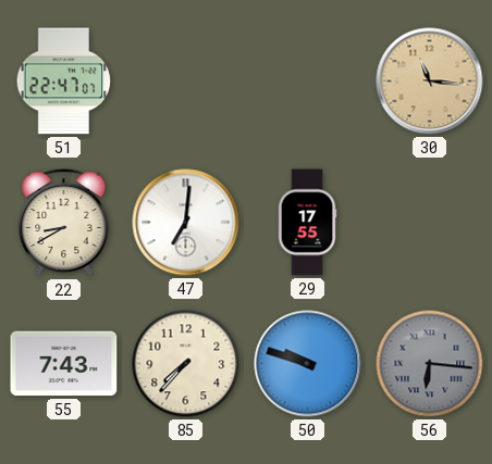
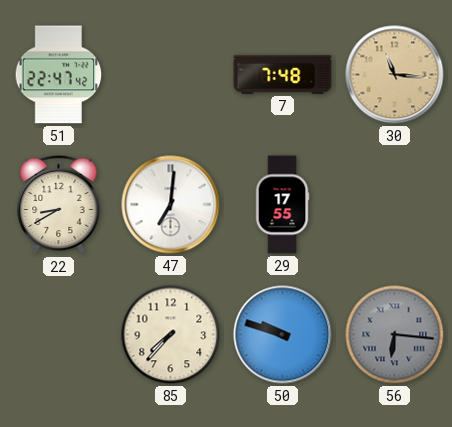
51: 22:47:07 -> 22:47:42
7: none -> 7:48
55: 7:43 -> none
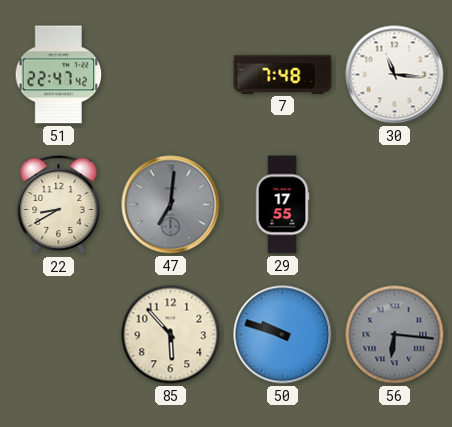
30 dial: champagne -> white
47 dial: white -> grey
85: 7:37 -> 5:53
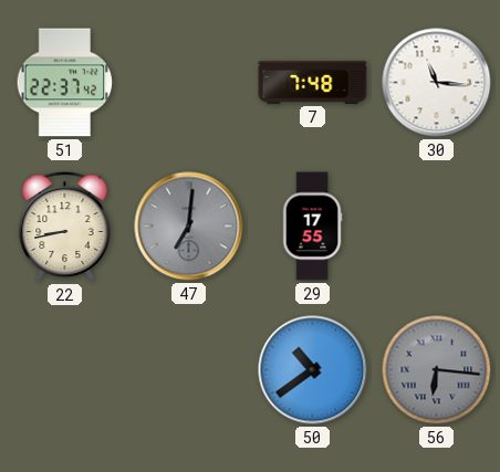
51: 22:47 -> 22:37
22: 8:40 -> 8:43
85: 5:53 -> none
50: 9:48 -> 10:39
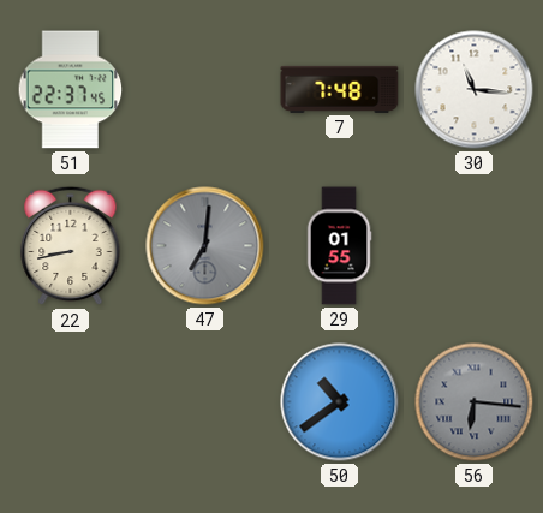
51: 22:37:42 -> 22:37:45
29: 17:55 -> 01:55
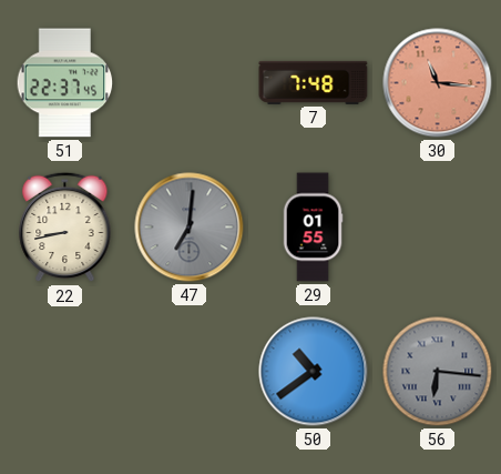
30 dial: white -> salmon
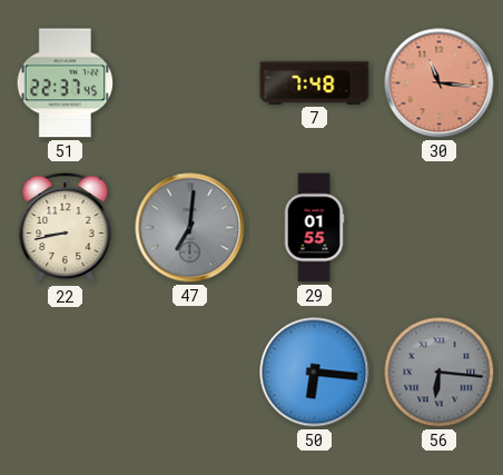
50: 10:39 -> 6:16
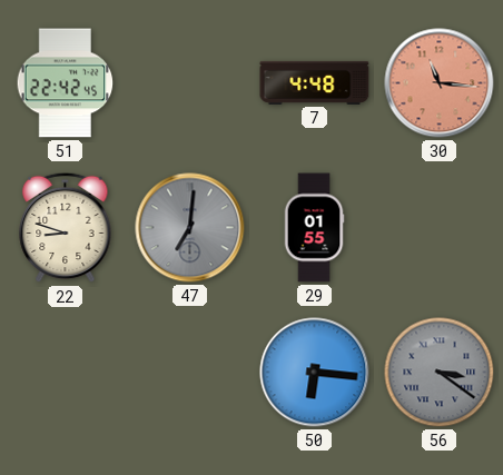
51: 22:37 -> 22:42
7: 7:48 -> 4:48
22: 8:43 -> 8:48
56: 6:16 -> 3:21
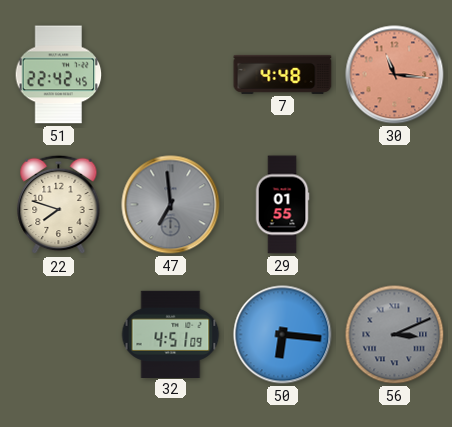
22: 8:48 -> 7:48
47: 7:01 -> 6:59
32: none -> 4:51
56: 3:21 -> 3:11
